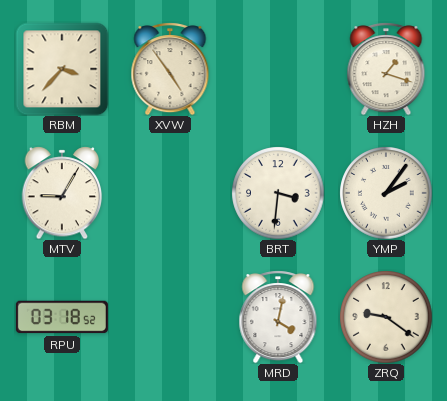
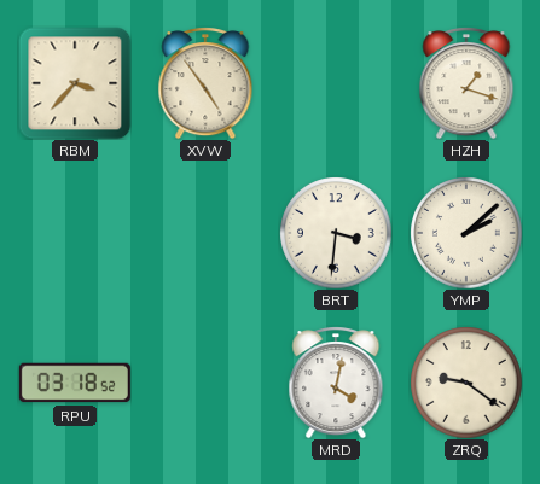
MTV: 9:05 -> none
YMP: 2:06 -> 2:08
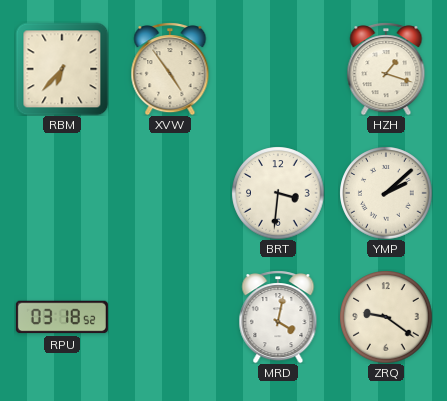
RBM: 3:37 -> 6:37
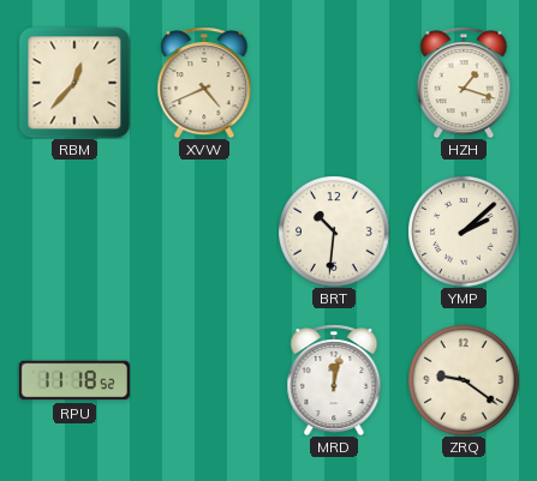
RBM: 6:37 -> 12:37
XVW: 4:54 -> 4:41
BRT: 3:31 -> 10:31
RPU: 03:18 -> 11:18
MRD: 4:02 -> 12:02
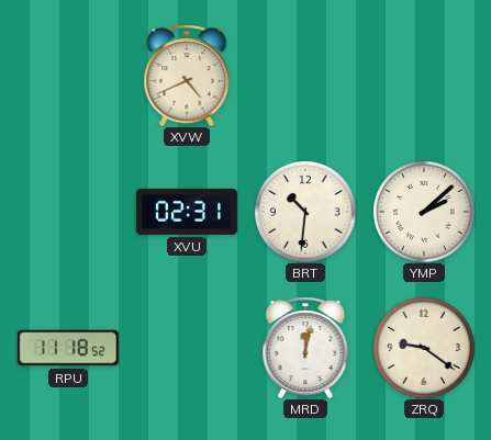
RBM: 12:37 -> none
HZH: 1:18 -> none
XVU: none -> 02:31
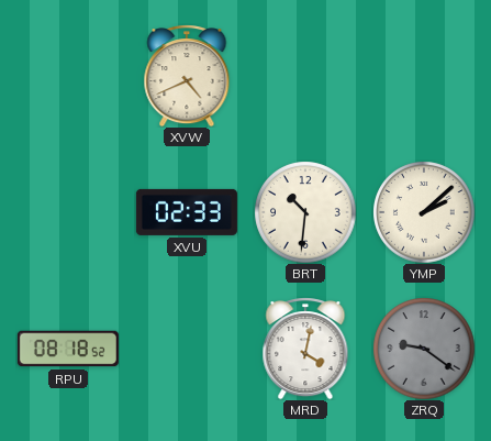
XVU: 02:31 -> 02:33
RPU: 11:18 -> 08:18
MRD: 12:02 -> 4:02
ZRQ dial: cream -> grey
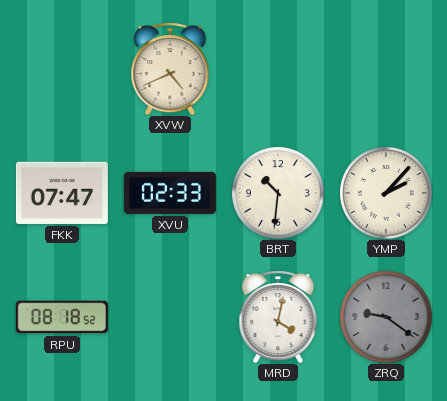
FKK: none -> 07:47
YMP: 2:08 -> 2:07
